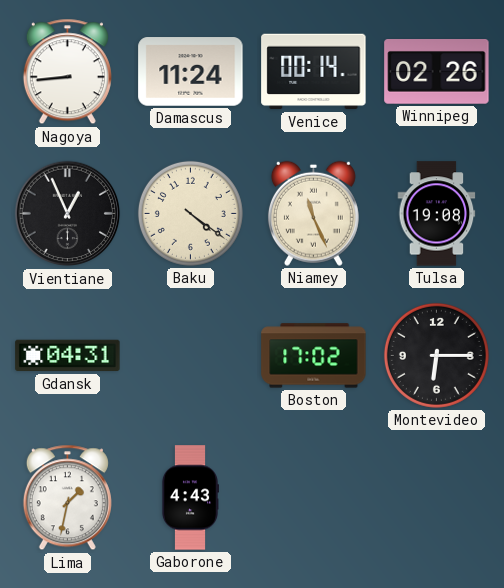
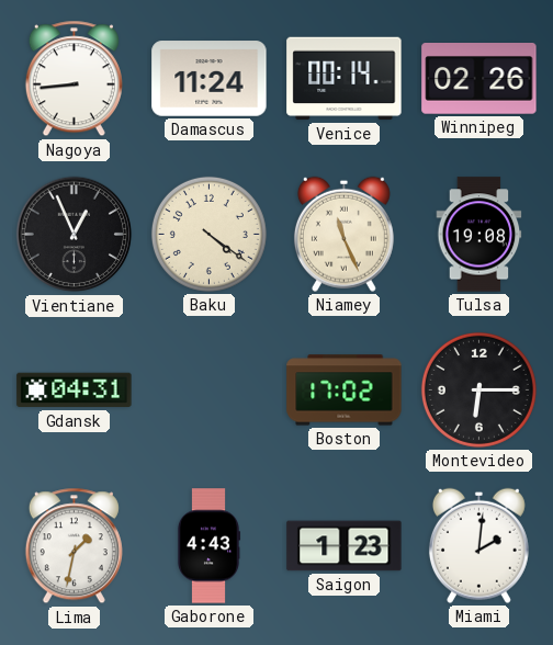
Saigon: none -> 1:23
Miami: none -> 2:01
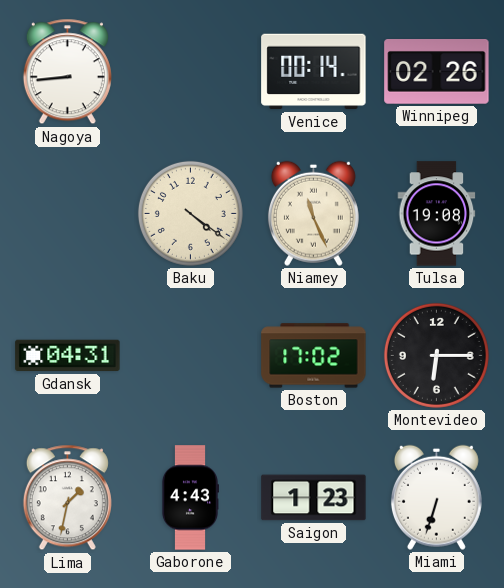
Damascus: 11:24 -> none
Vientiane: 12:56 -> none
Miami: 2:01 -> 6:33
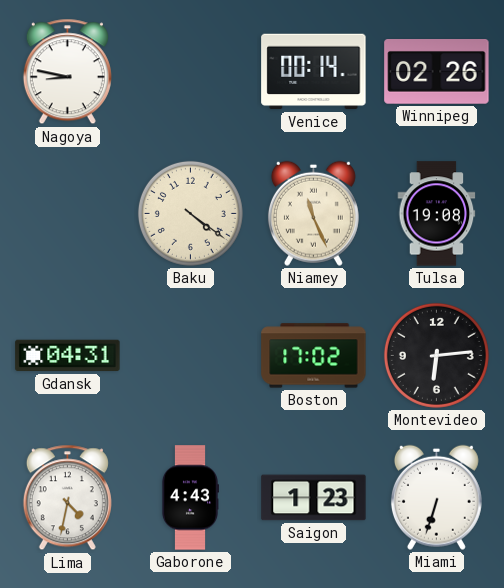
Nagoya: 8:44 -> 8:47
Montevideo: 6:15 -> 6:14
Lima: 1:32 -> 4:32
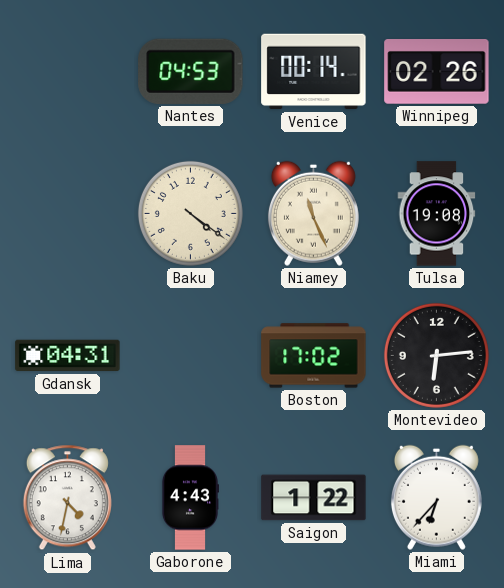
Nagoya: 8:47 -> none
Nantes: none -> 04:53
Saigon: 1:23 -> 1:22
Miami: 6:33 -> 6:37
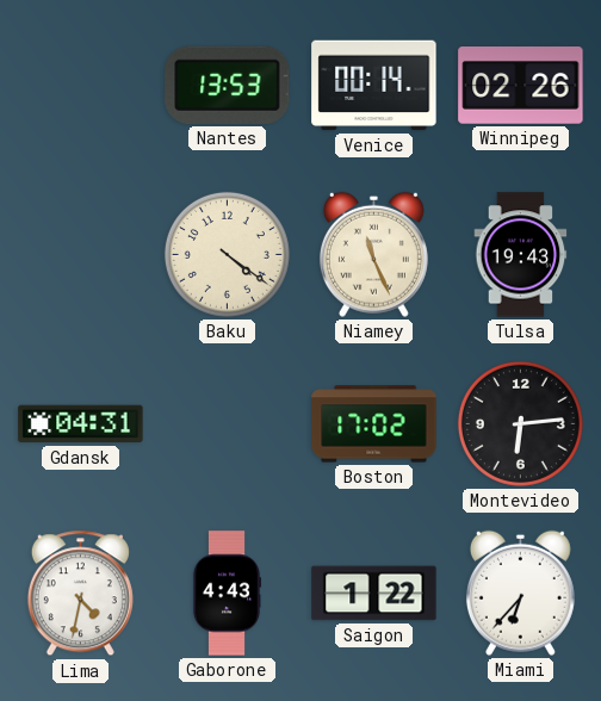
Nantes: 04:53 -> 13:53
Tulsa: 19:08 -> 19:43
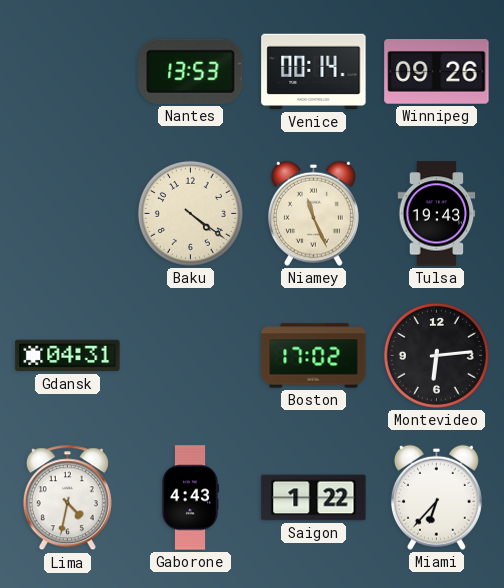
Winnipeg: 02:26 -> 09:26
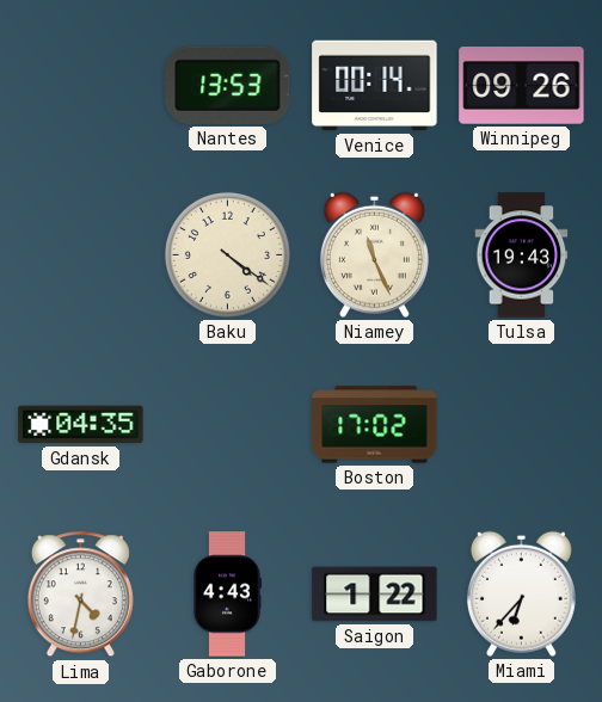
Gdansk: 04:31 -> 04:35
Montevideo: 6:14 -> none
